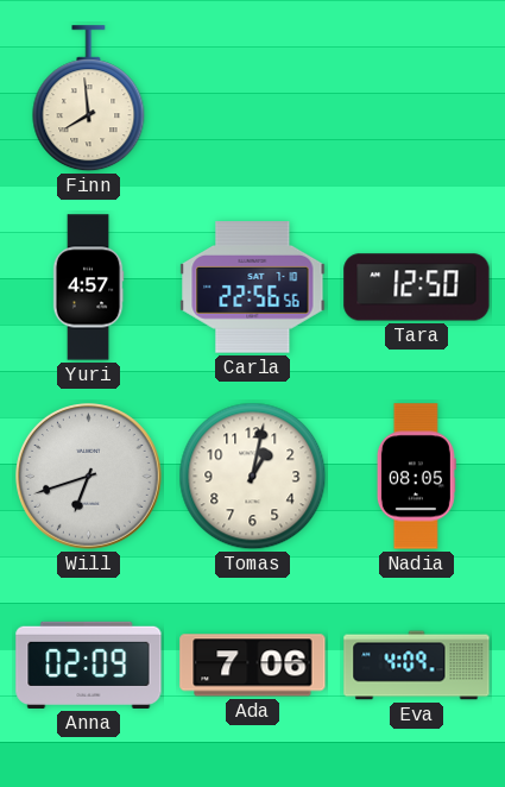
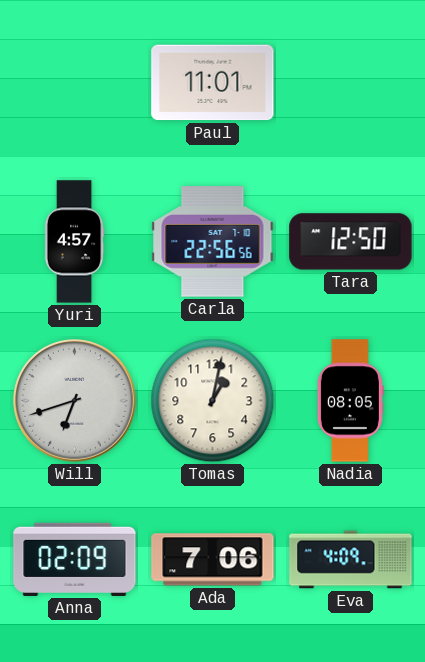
Finn: 7:59 -> none
Paul: none -> 11:01
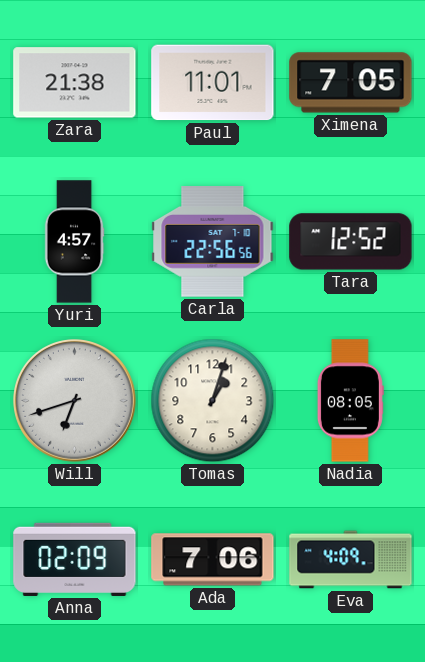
Zara: none -> 21:38
Ximena: none -> 7:05
Tara: 12:50 -> 12:52
Tomas: 1:02 -> 1:03
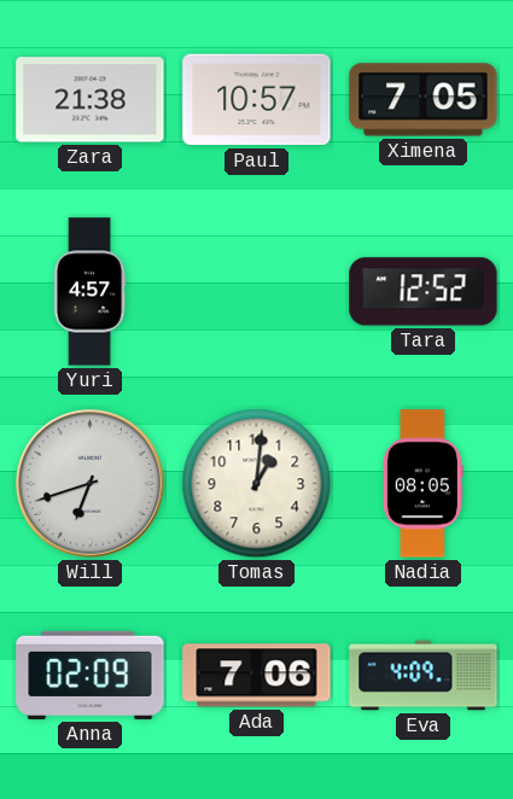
Paul: 11:01 -> 10:57
Carla: 22:56 -> none
Tomas: 1:03 -> 1:01
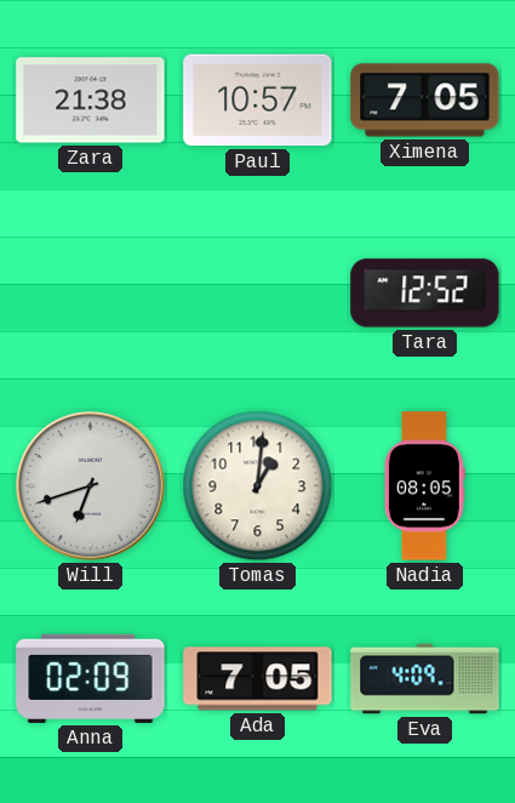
Yuri: 4:57 -> none
Ada: 7:06 -> 7:05
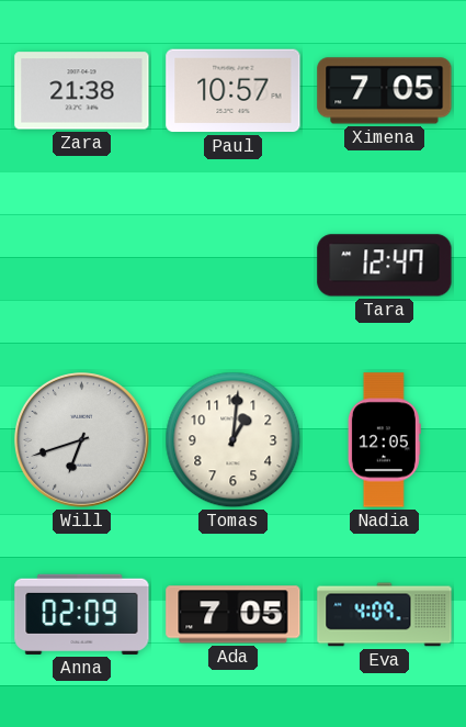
Tara: 12:52 -> 12:47
Nadia: 08:05 -> 12:05
